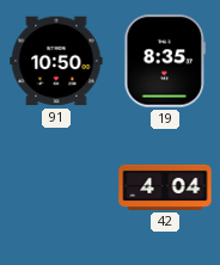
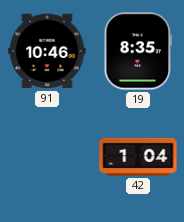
91: 10:50 -> 10:46
42: 4:04 -> 1:04
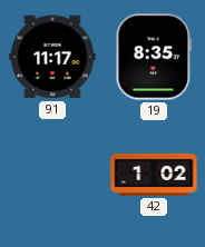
91: 10:46 -> 11:17
42: 1:04 -> 1:02
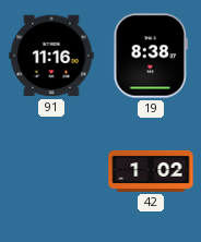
91: 11:17 -> 11:16
19: 8:35 -> 8:38
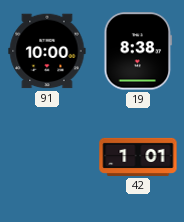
91: 11:16 -> 10:00
42: 1:02 -> 1:01
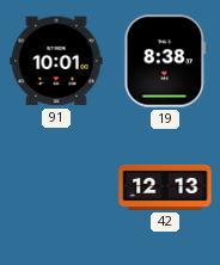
91: 10:00 -> 10:01
42: 1:01 -> 12:13
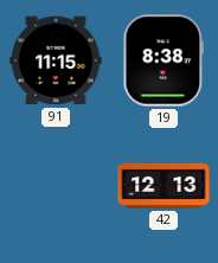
91: 10:01 -> 11:15
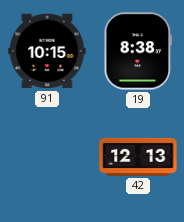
91: 11:15 -> 10:15
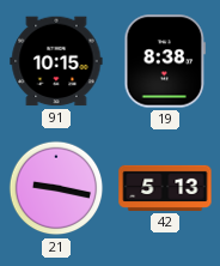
21: none -> 9:17
42: 12:13 -> 5:13
